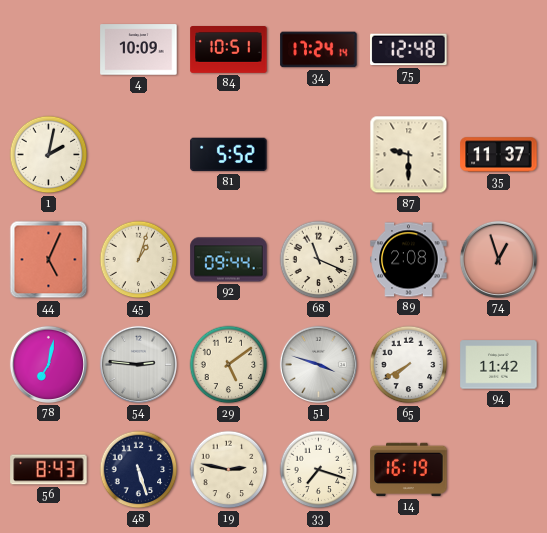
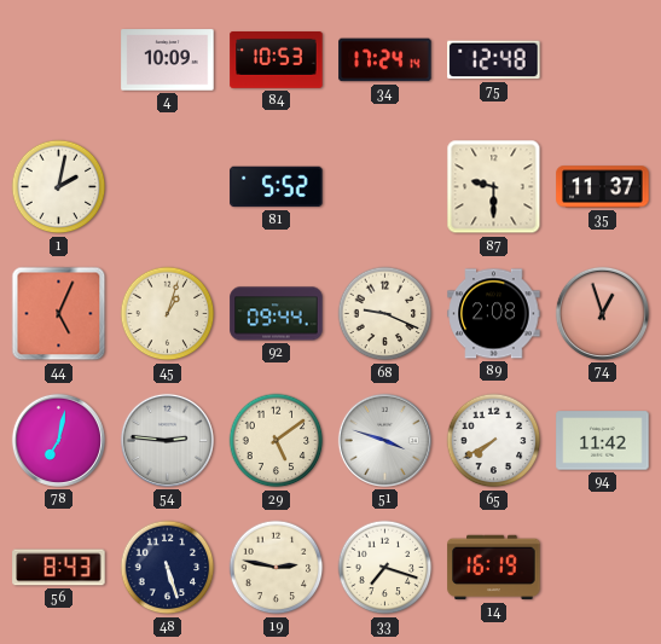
84: 10:51 -> 10:53
68: 11:19 -> 9:19
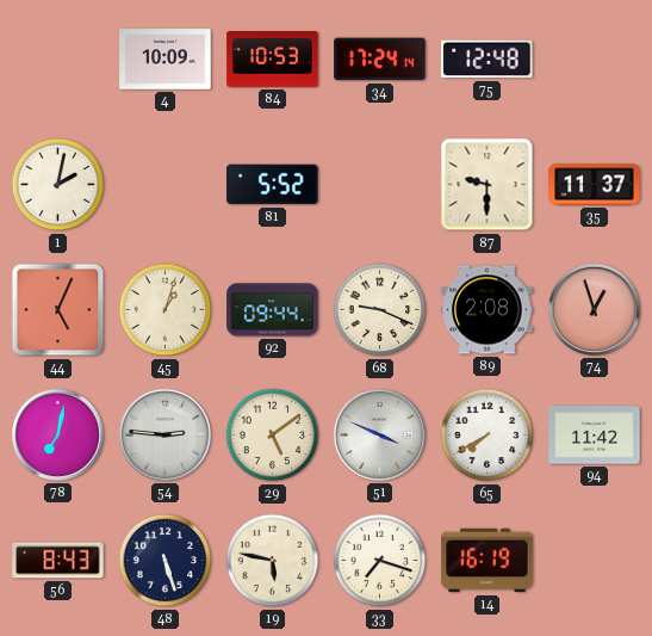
51: 3:48 -> 3:49
19: 2:47 -> 5:47
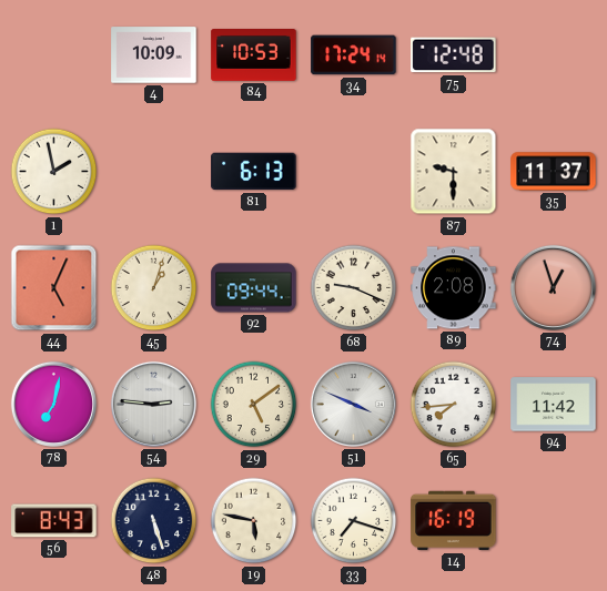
1: 2:02 -> 1:58
81: 5:52 -> 6:13
65: 7:40 -> 7:44
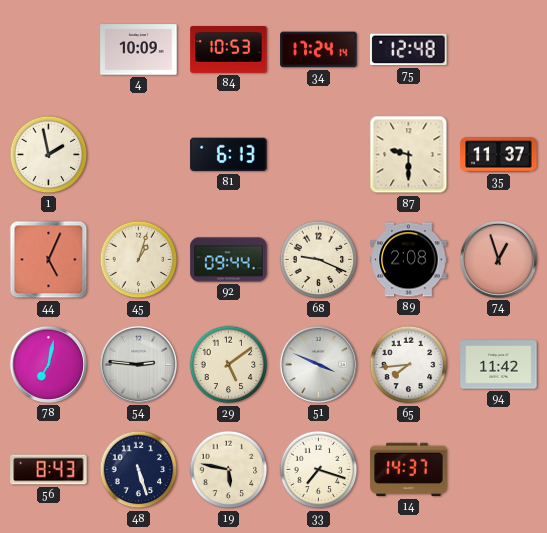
14: 16:19 -> 14:37
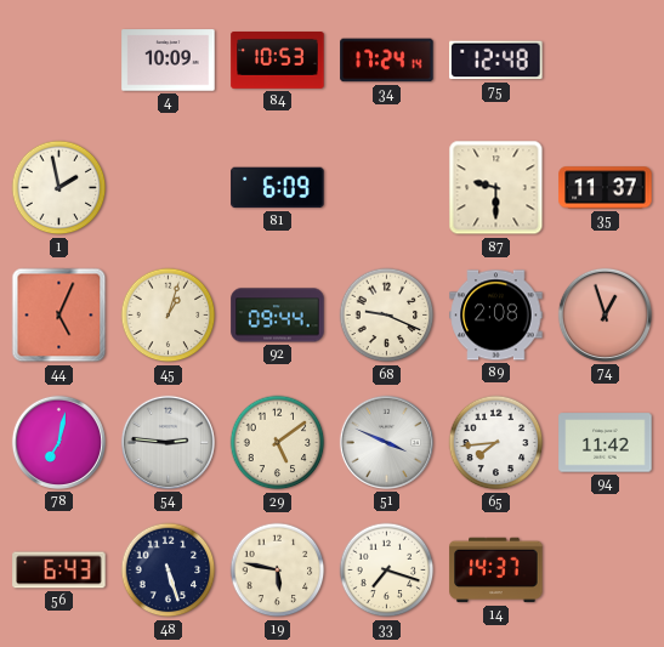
81: 6:13 -> 6:09
56: 8:43 -> 6:43
